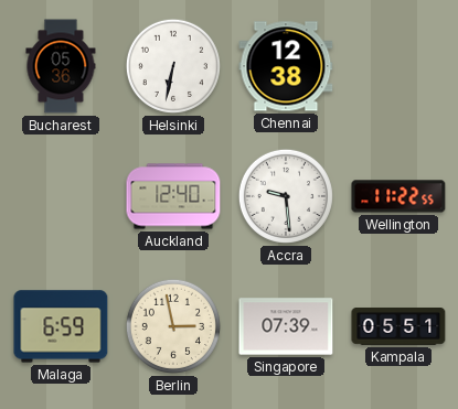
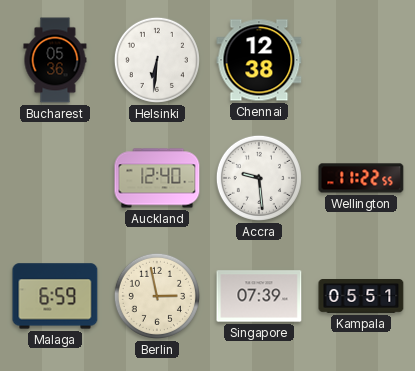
Helsinki: 6:32 -> 6:31
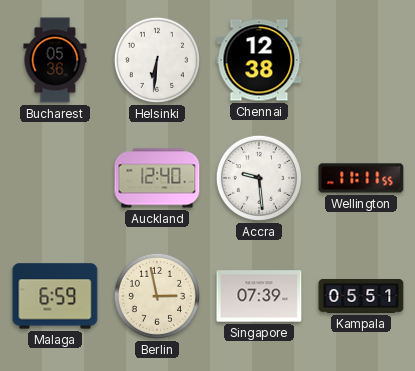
Wellington: 11:22 -> 11:11
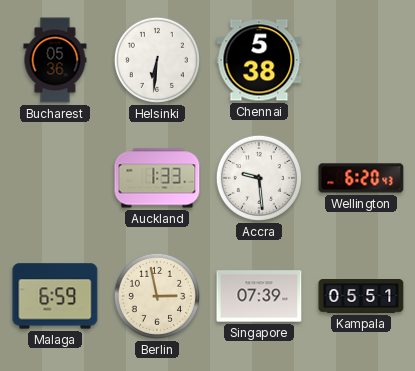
Chennai: 12:38 -> 5:38
Auckland: 12:40 -> 1:33
Wellington: 11:11 -> 6:20
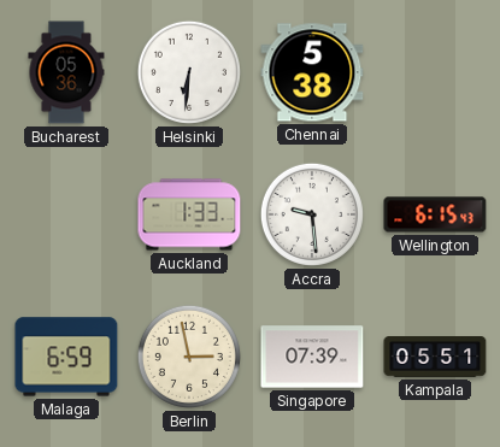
Wellington: 6:20 -> 6:15
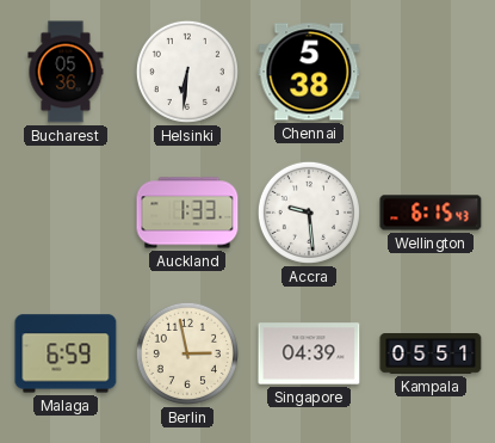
Singapore: 07:39 -> 04:39
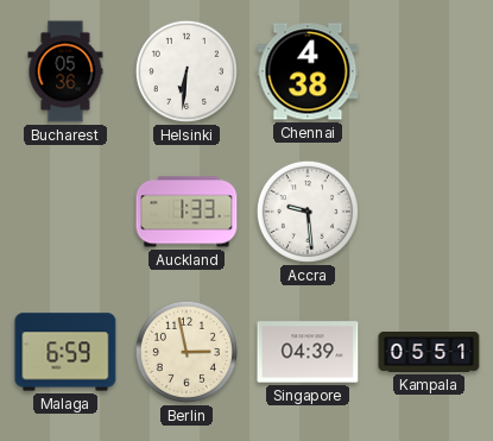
Chennai: 5:38 -> 4:38
Wellington: 6:15 -> none
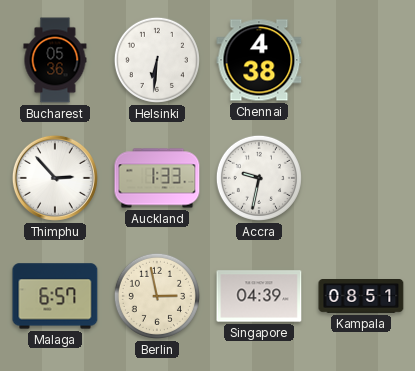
Thimphu: none -> 2:53
Accra: 9:29 -> 9:32
Malaga: 6:59 -> 6:57
Kampala: 05:51 -> 08:51
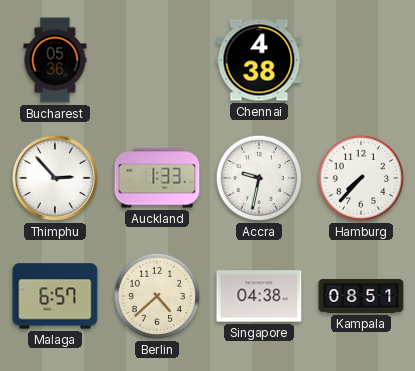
Helsinki: 6:31 -> none
Hamburg: none -> 7:37
Berlin: 2:58 -> 4:38
Singapore: 04:39 -> 04:38
